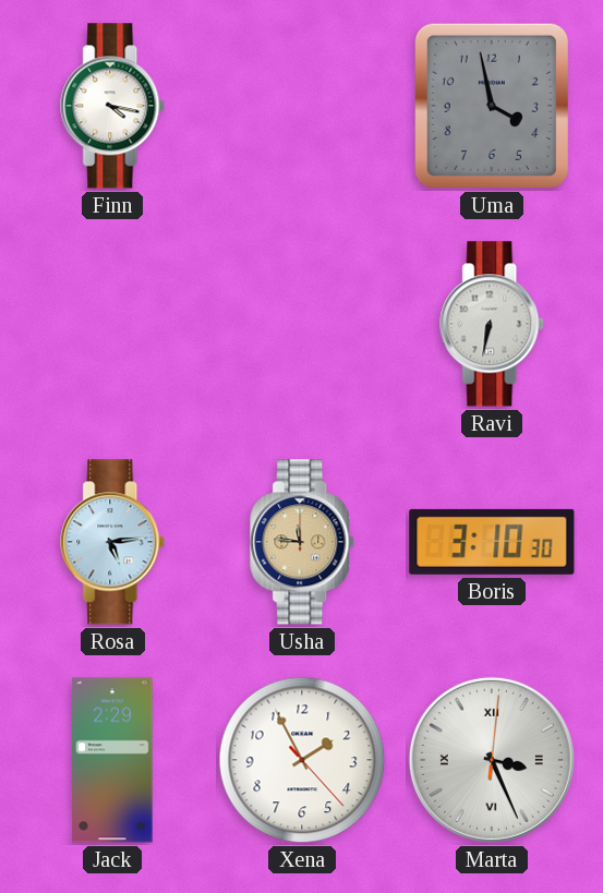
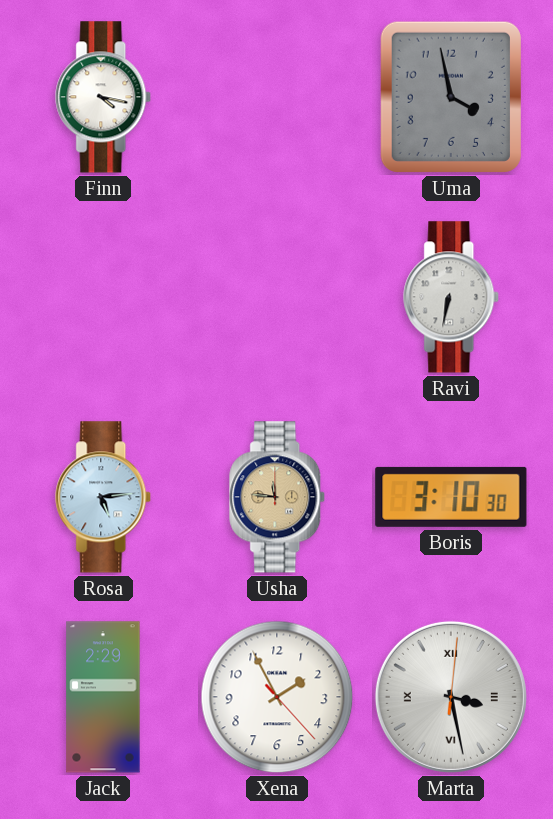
Marta: 3:26 -> 3:28
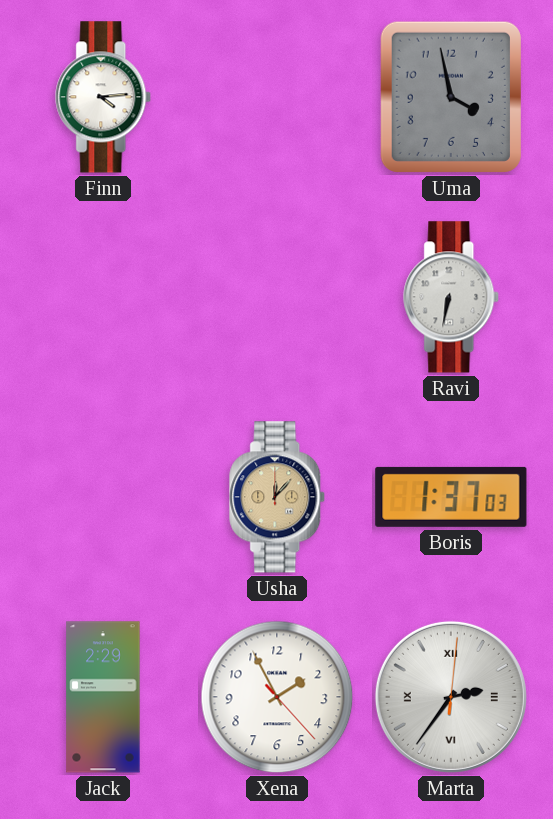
Finn: 4:17 -> 4:14
Rosa: 5:14 -> none
Usha: 11:46 -> 12:07
Boris: 3:10 -> 1:37
Marta: 3:28 -> 2:36
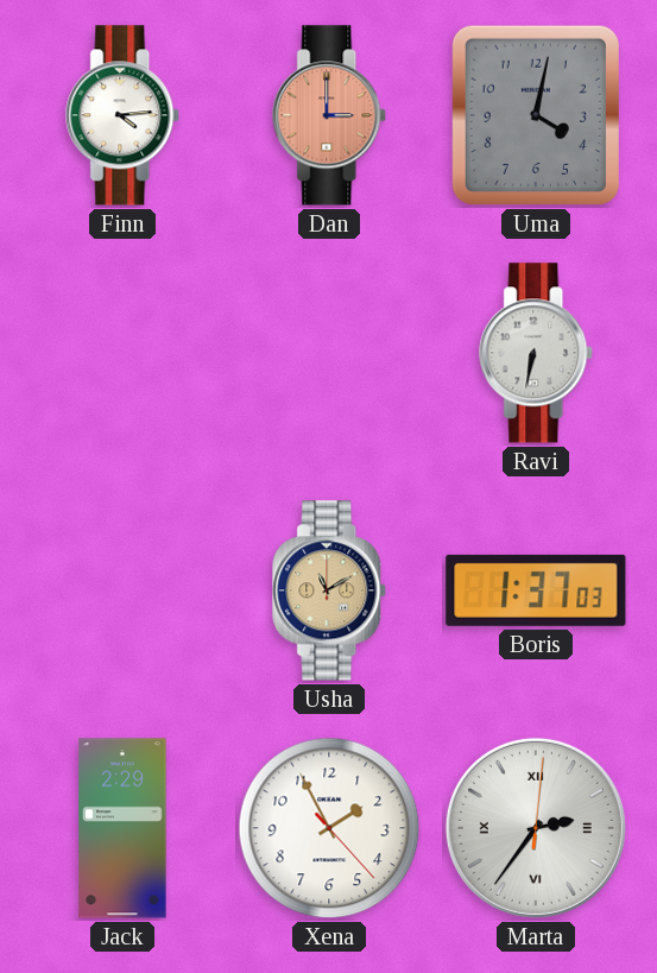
Dan: none -> 3:00
Uma: 3:58 -> 4:02
Usha: 12:07 -> 11:10
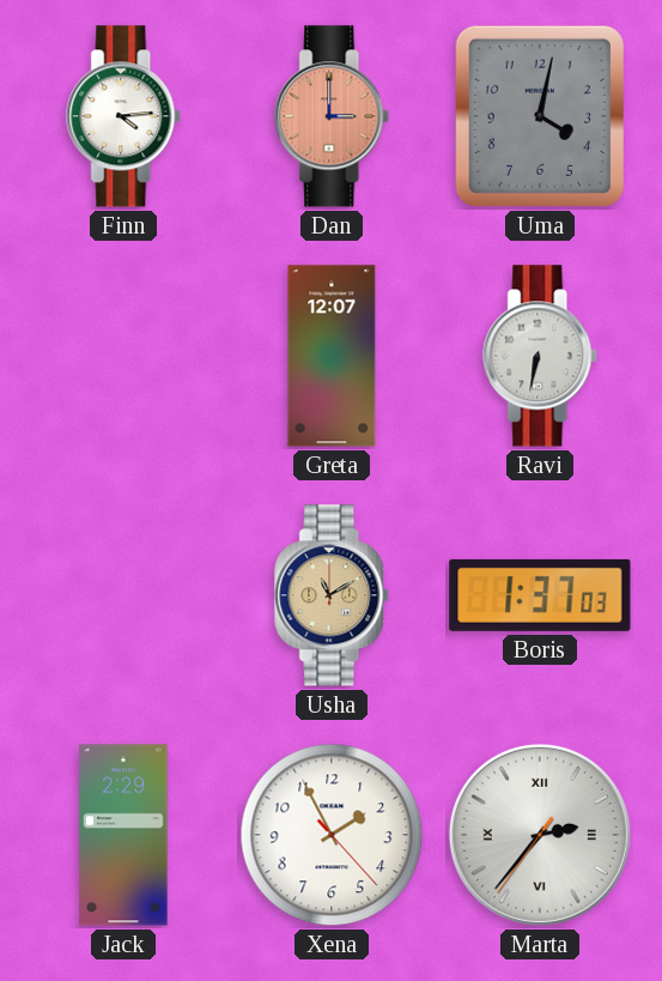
Greta: none -> 12:07
Marta: 2:36:01 -> 2:36:36
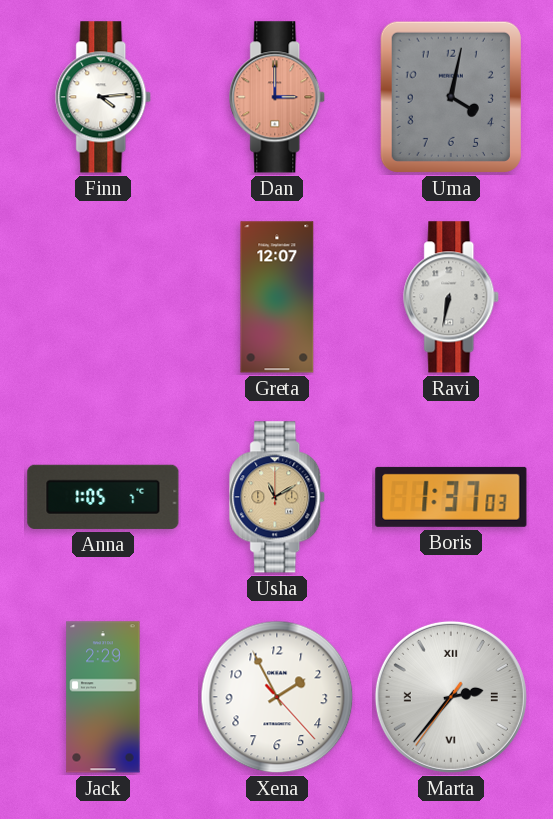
Anna: none -> 1:05
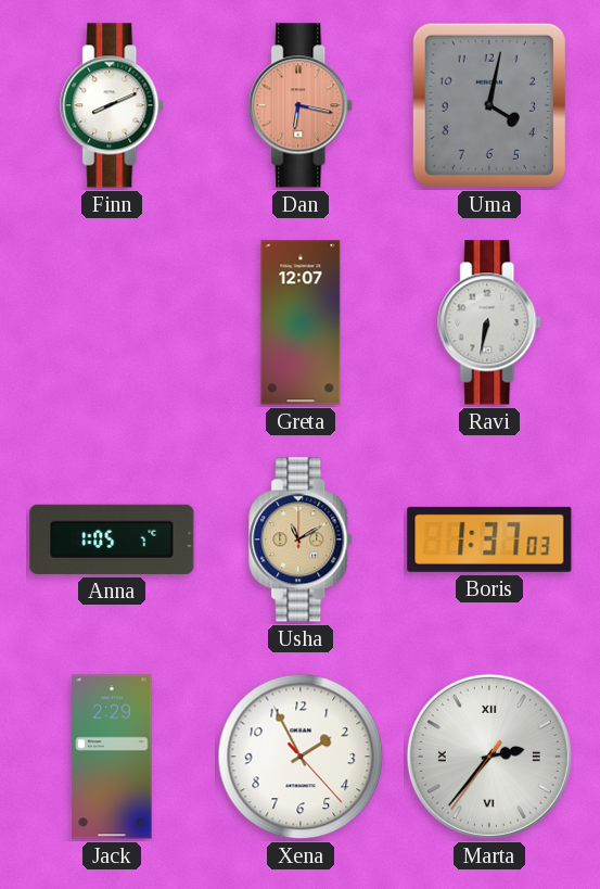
Finn: 4:14 -> 8:11
Dan: 3:00 -> 6:17
